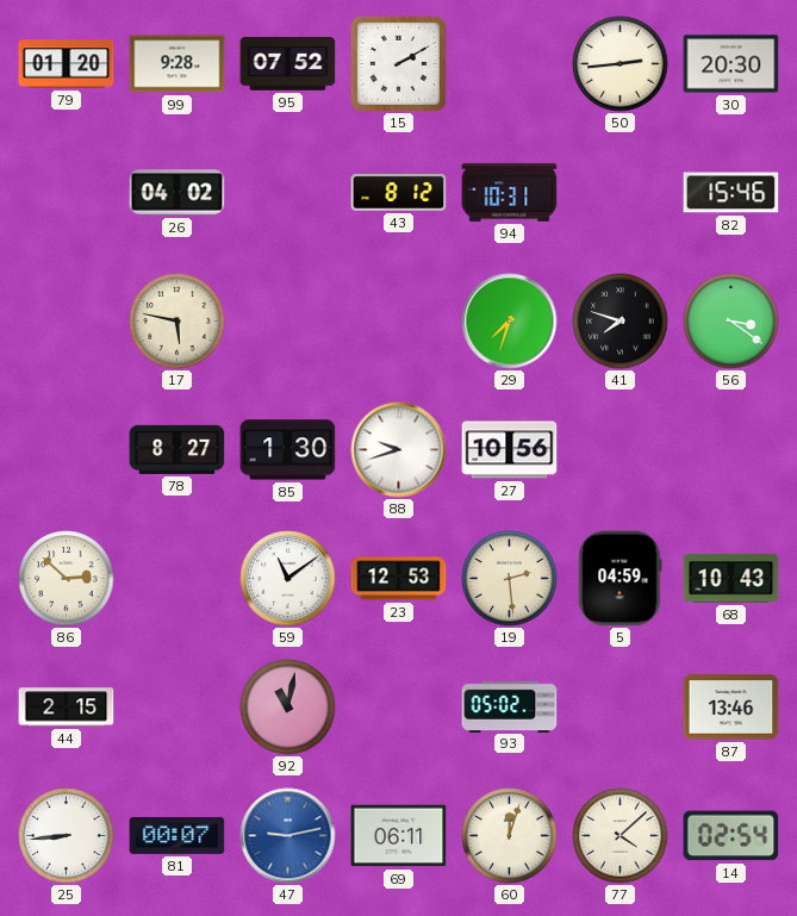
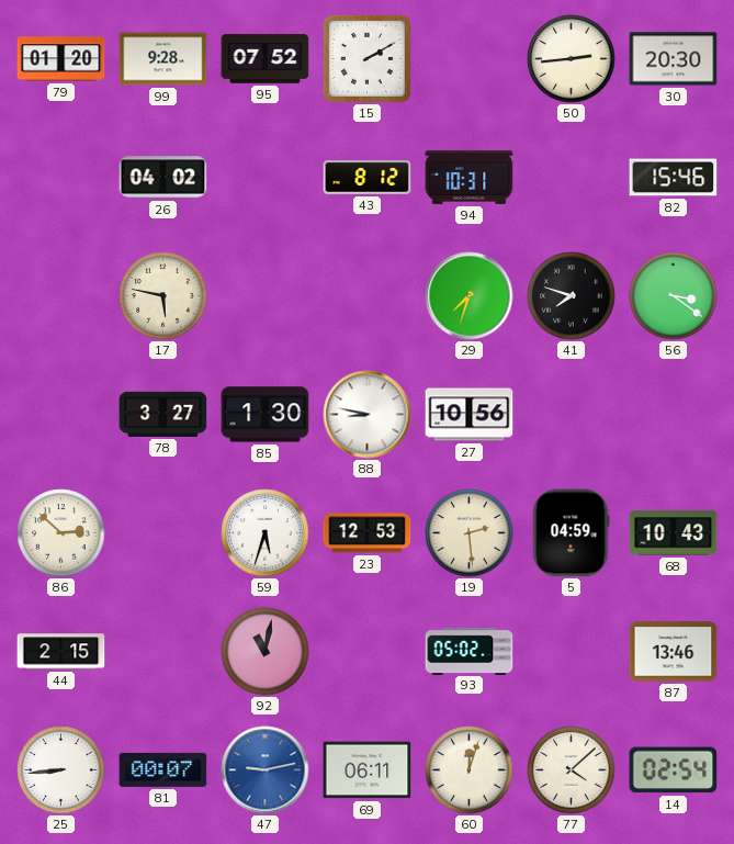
78: 8:27 -> 3:27
88: 9:42 -> 8:47
59: 11:09 -> 5:33
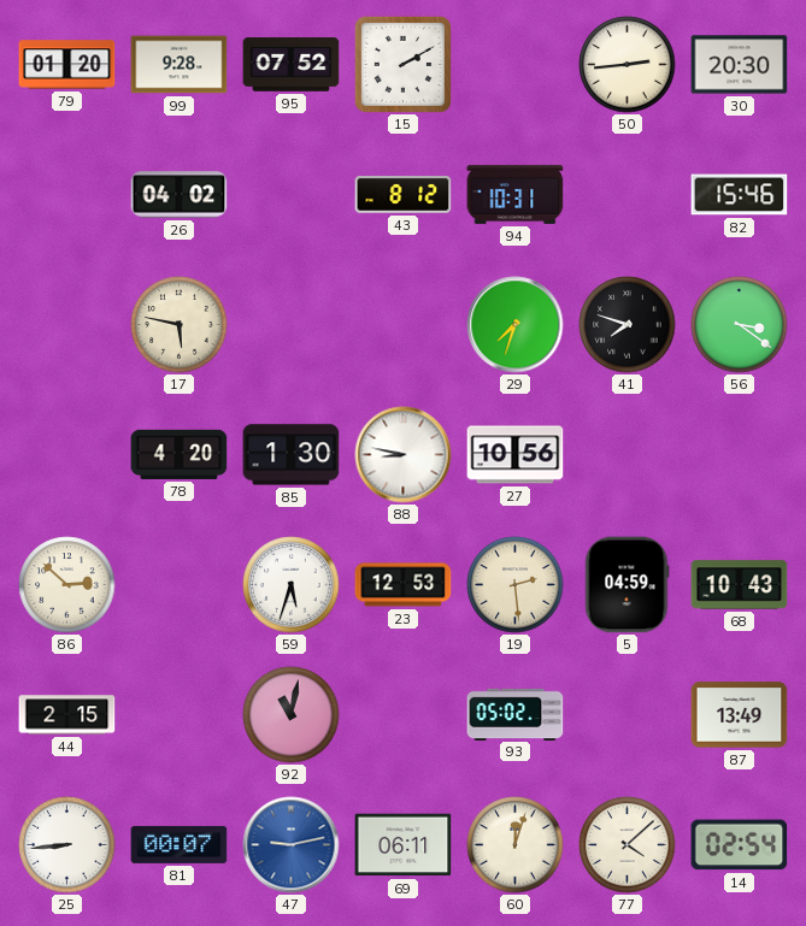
78: 3:27 -> 4:20
87: 13:46 -> 13:49
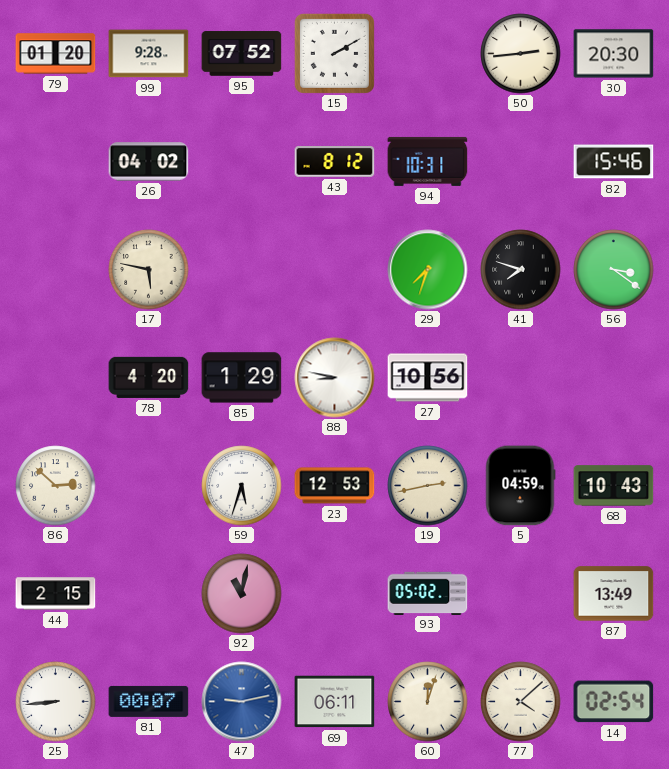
85: 1:30 -> 1:29
19: 2:29 -> 2:43
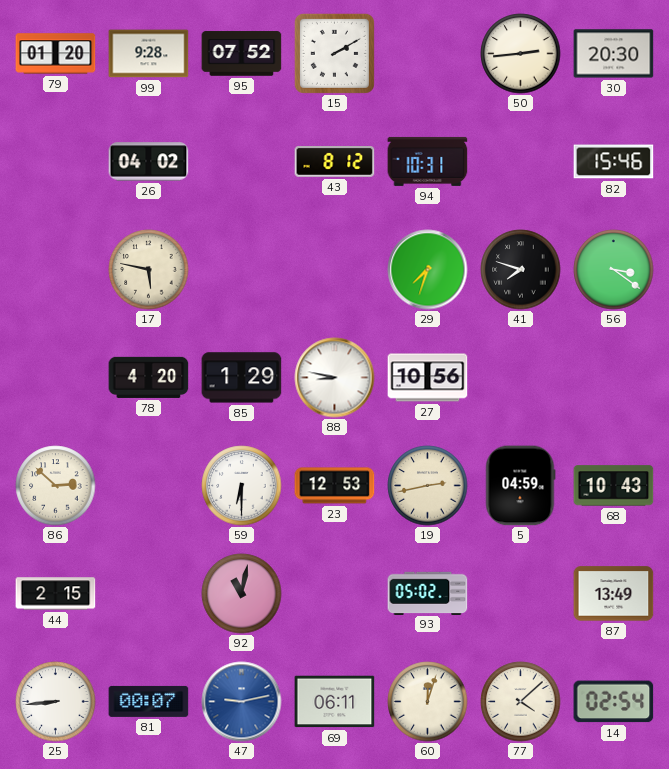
59: 5:33 -> 6:30
